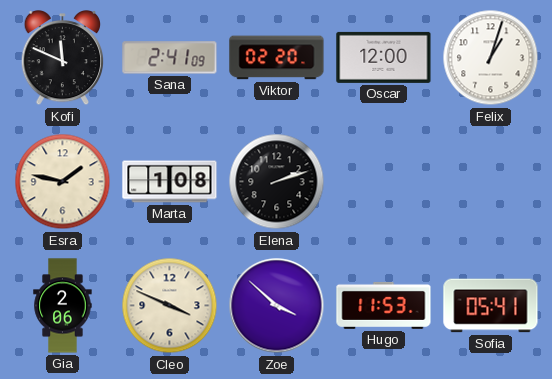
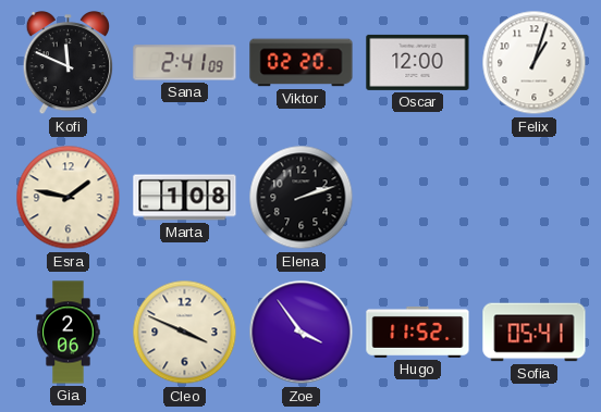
Zoe: 3:52 -> 3:54
Hugo: 11:53 -> 11:52
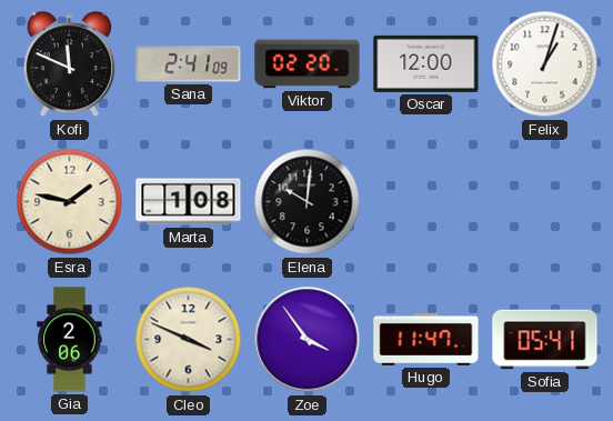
Elena: 2:12 -> 10:01
Hugo: 11:52 -> 11:47
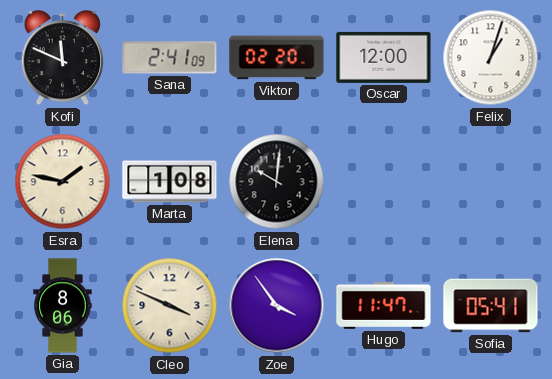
Gia: 2:06 -> 8:06
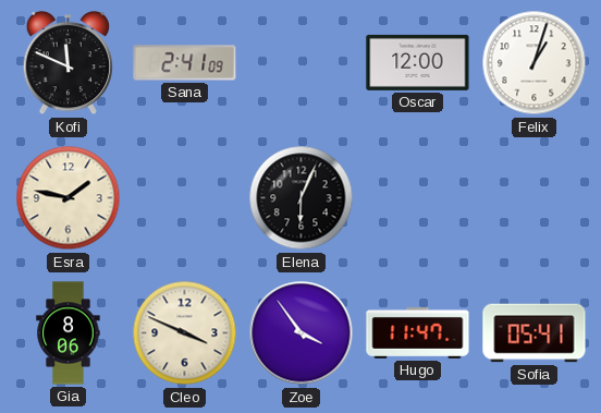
Viktor: 02:20 -> none
Marta: 1:08 -> none
Elena: 10:01 -> 6:04
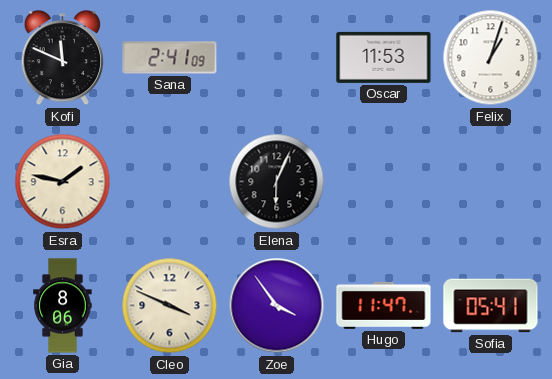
Oscar: 12:00 -> 11:53
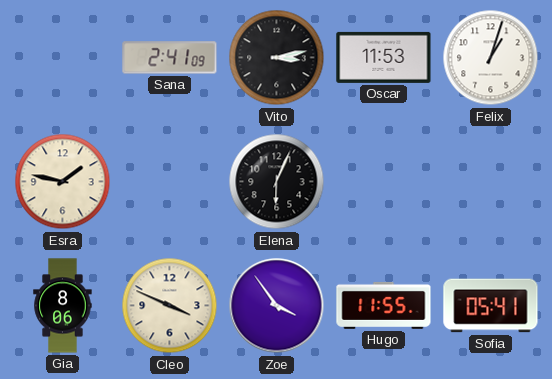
Kofi: 11:49 -> none
Vito: none -> 3:13
Hugo: 11:47 -> 11:55
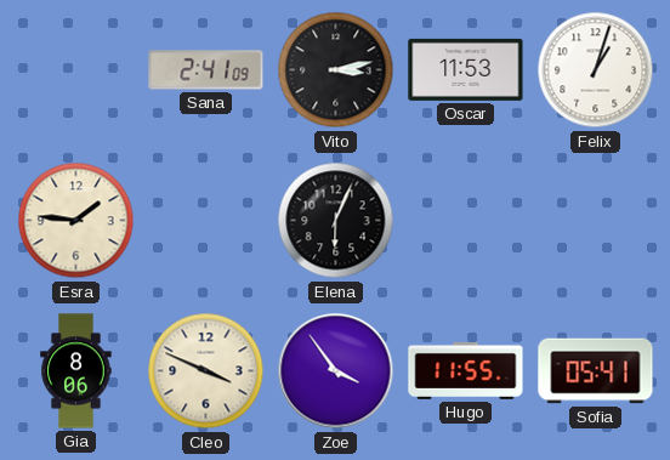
Esra: 1:47 -> 1:46
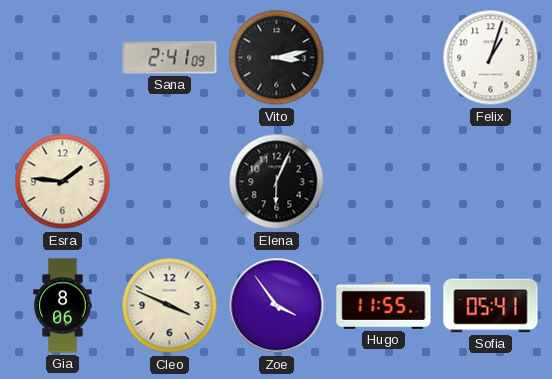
Oscar: 11:53 -> none
